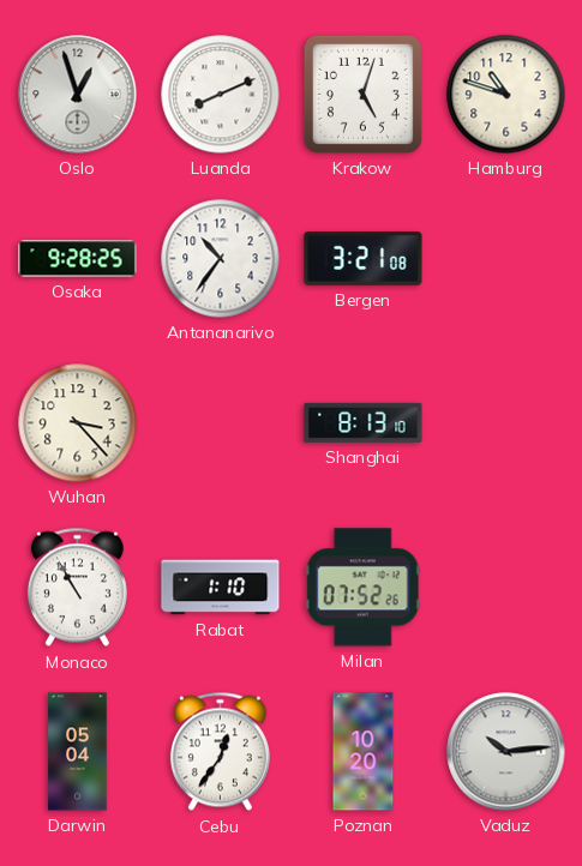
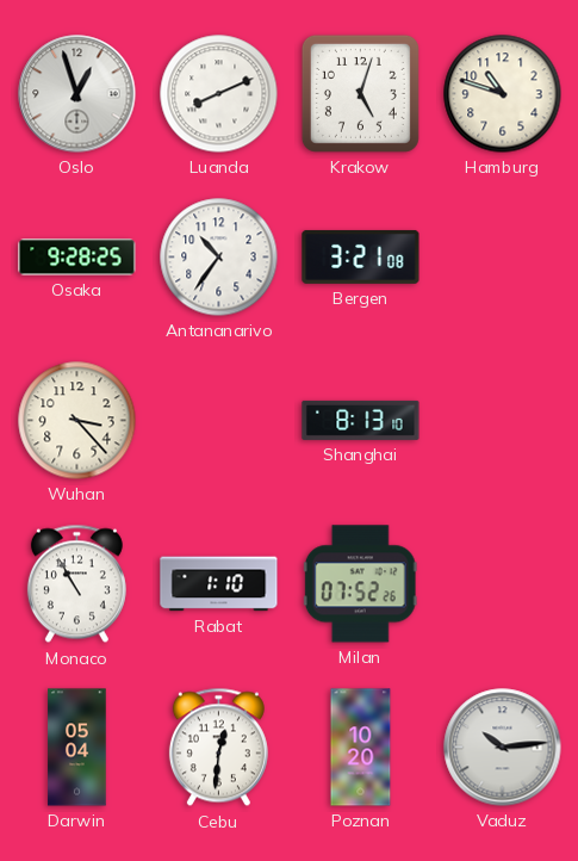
Cebu: 12:36 -> 12:31
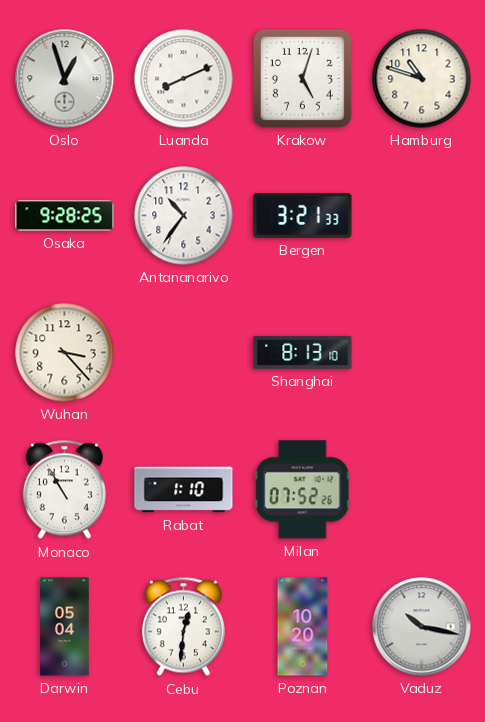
Bergen: 3:21:08 -> 3:21:33
Vaduz: 10:14 -> 10:17
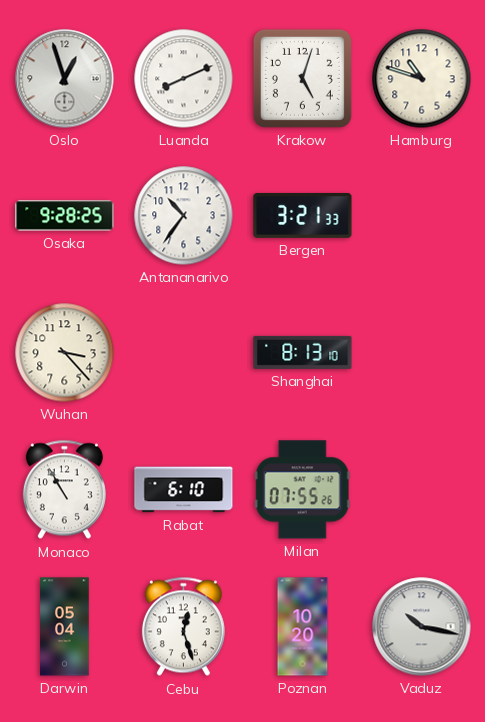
Rabat: 1:10 -> 6:10
Milan: 07:52 -> 07:55
Cebu: 12:31 -> 12:27
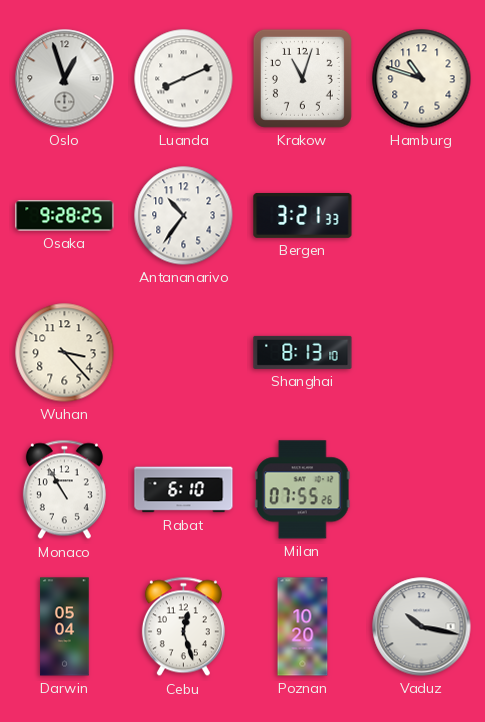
Krakow: 5:03 -> 11:03
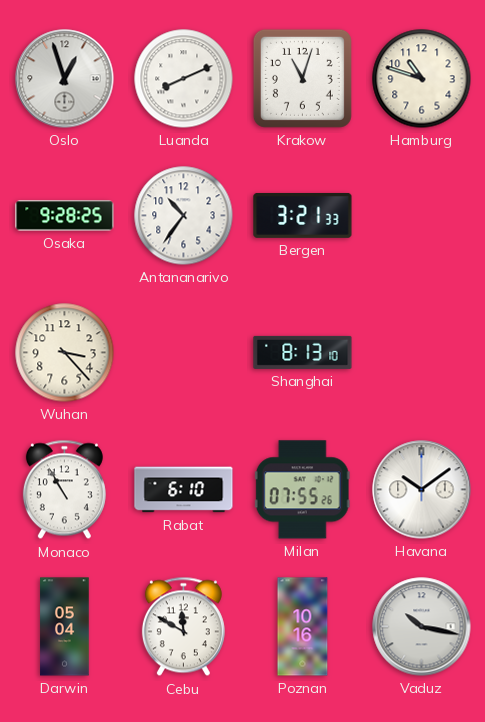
Havana: none -> 10:09
Cebu: 12:27 -> 11:50
Poznan: 10:20 -> 10:16
